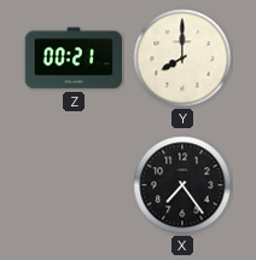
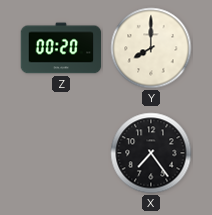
Z: 00:21 -> 00:20
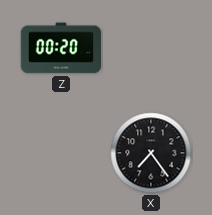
Y: 8:00 -> none
